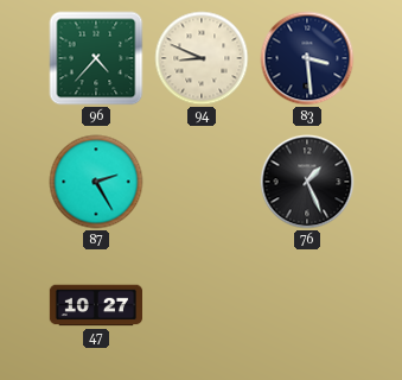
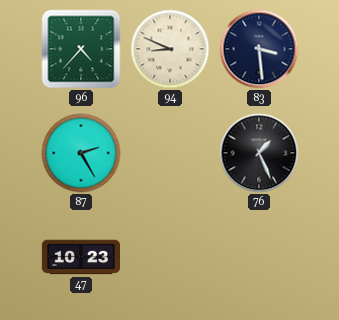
47: 10:27 -> 10:23
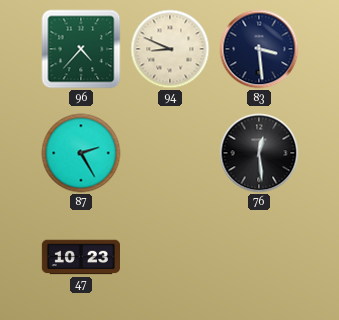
76: 1:26 -> 12:29
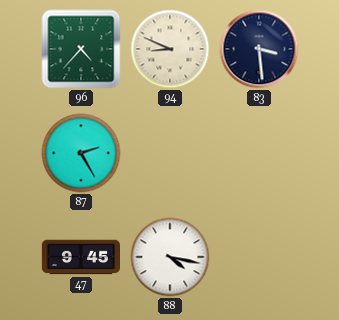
76: 12:29 -> none
47: 10:23 -> 9:45
88: none -> 4:17
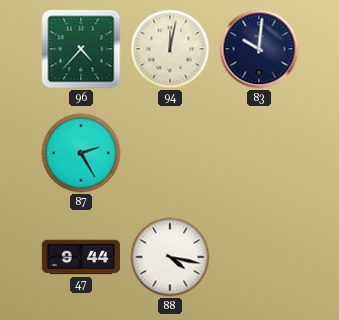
94: 8:49 -> 12:02
83: 3:29 -> 10:01
47: 9:45 -> 9:44
